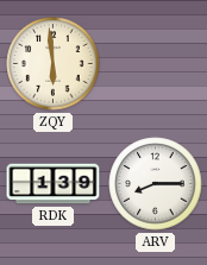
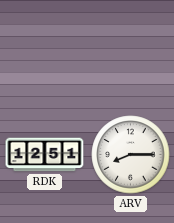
ZQY: 5:59 -> none
RDK: 1:39 -> 12:51
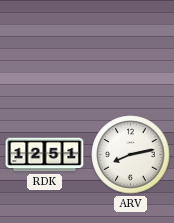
ARV: 8:15 -> 8:13
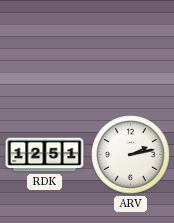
ARV: 8:13 -> 2:13
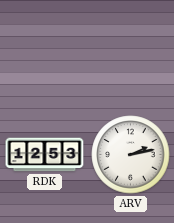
RDK: 12:51 -> 12:53
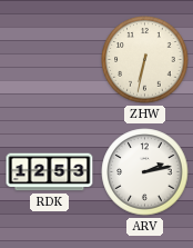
ZHW: none -> 6:32
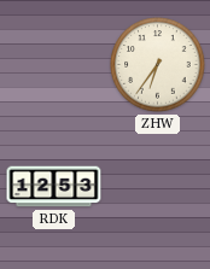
ZHW: 6:32 -> 6:36
ARV: 2:13 -> none
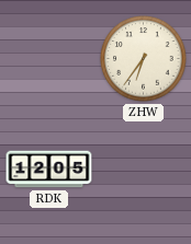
RDK: 12:53 -> 12:05
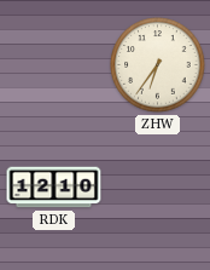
RDK: 12:05 -> 12:10
